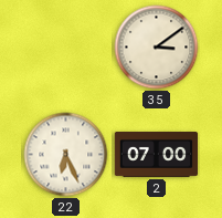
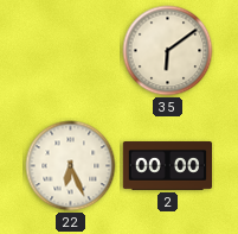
35: 3:09 -> 6:09
2: 07:00 -> 00:00
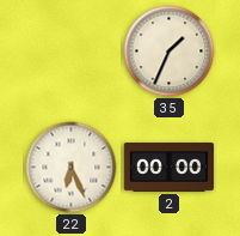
35: 6:09 -> 1:34
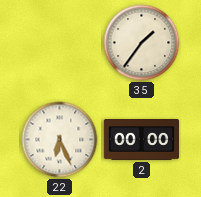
35: 1:34 -> 1:36
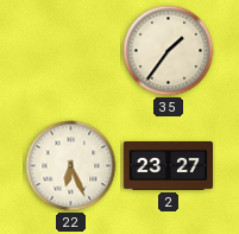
2: 00:00 -> 23:27
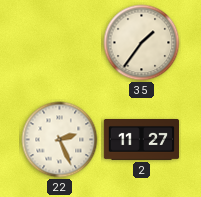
22: 6:26 -> 2:26
2: 23:27 -> 11:27
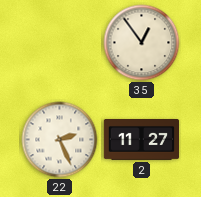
35: 1:36 -> 12:54
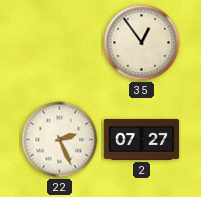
2: 11:27 -> 07:27
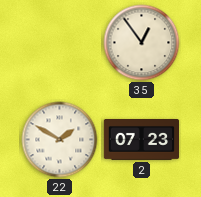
22: 2:26 -> 1:50
2: 07:27 -> 07:23
